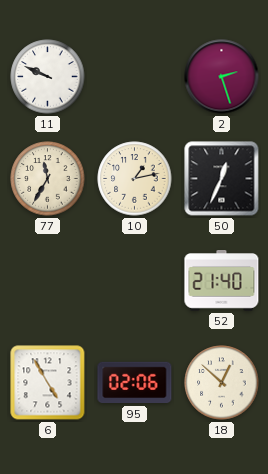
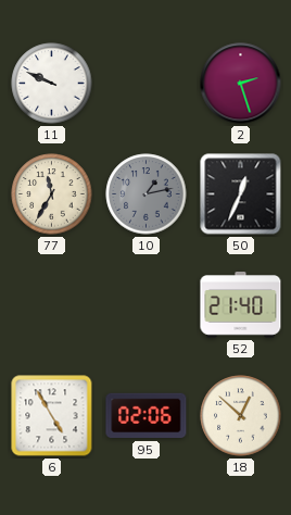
10 dial: cream -> grey
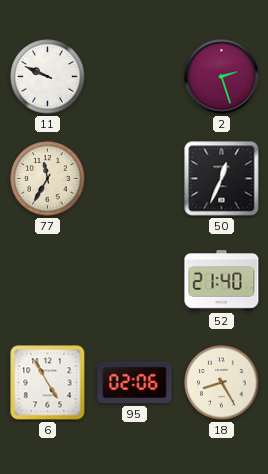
10: 1:13 -> none
18: 12:52 -> 8:25
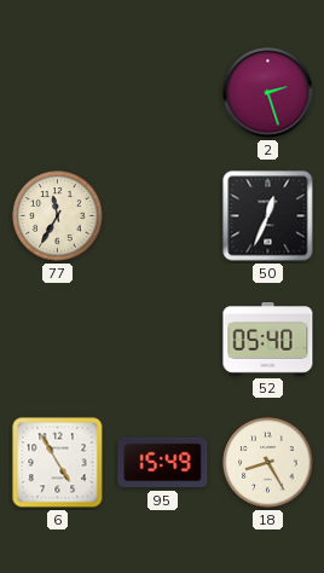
11: 9:49 -> none
52: 21:40 -> 05:40
95: 02:06 -> 15:49
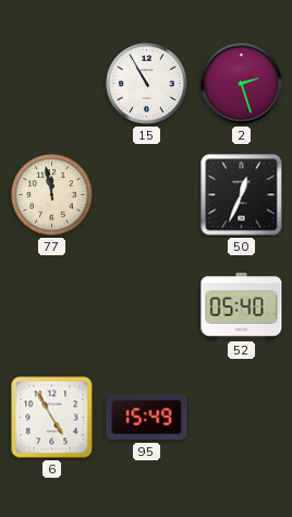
15: none -> 10:55
77: 11:35 -> 11:58
18: 8:25 -> none
